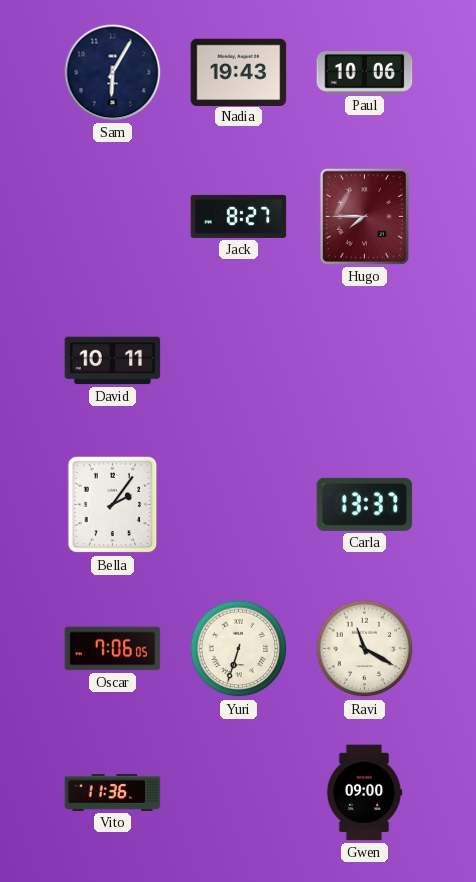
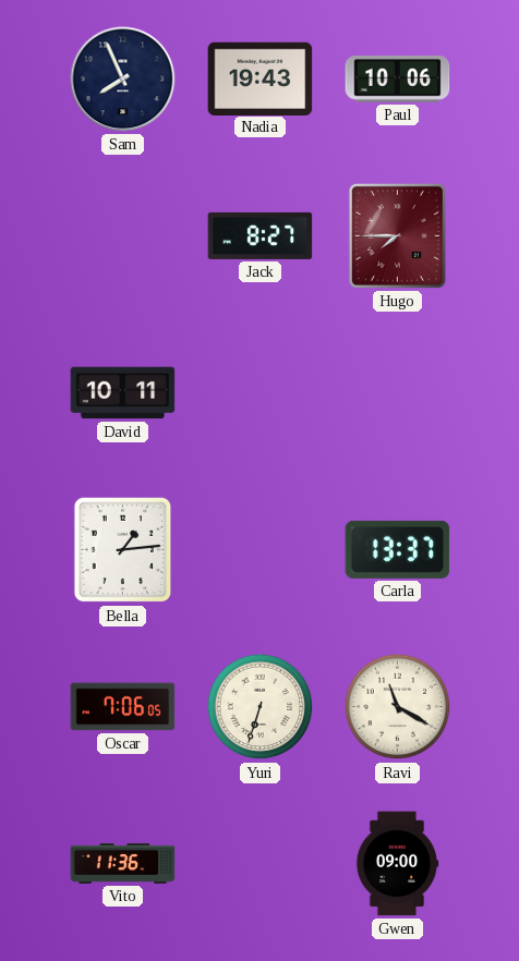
Sam: 6:05 -> 7:56
Bella: 2:06 -> 1:14
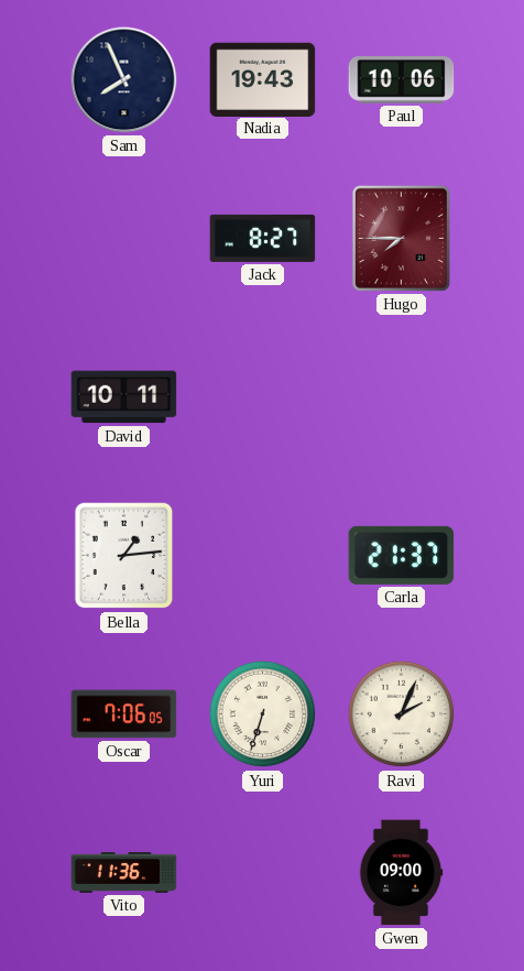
Carla: 13:37 -> 21:37
Ravi: 11:20 -> 2:04
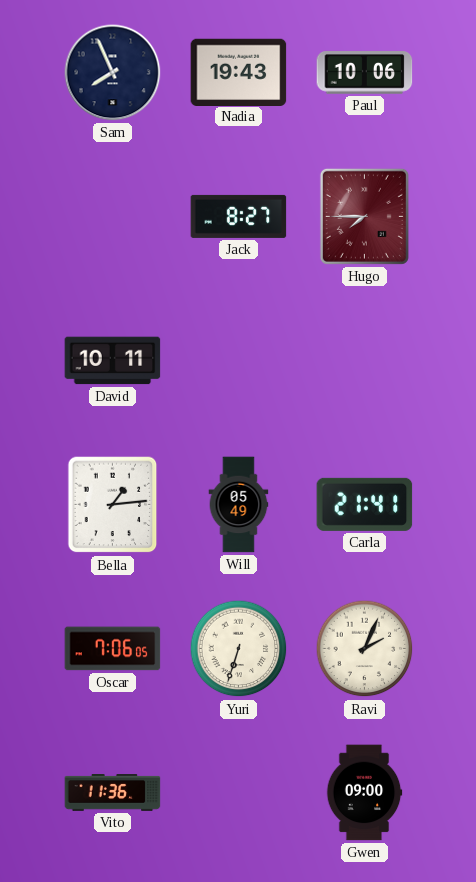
Will: none -> 05:49
Carla: 21:37 -> 21:41
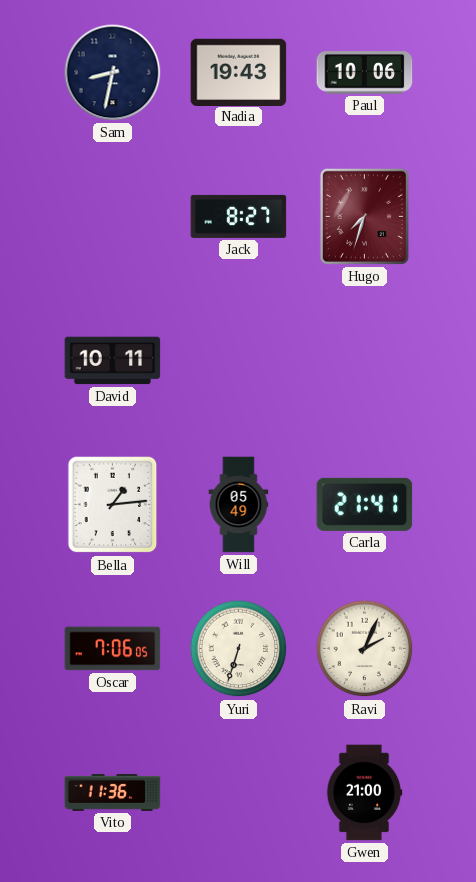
Sam: 7:56 -> 8:32
Hugo: 7:45 -> 7:33
Gwen: 09:00 -> 21:00
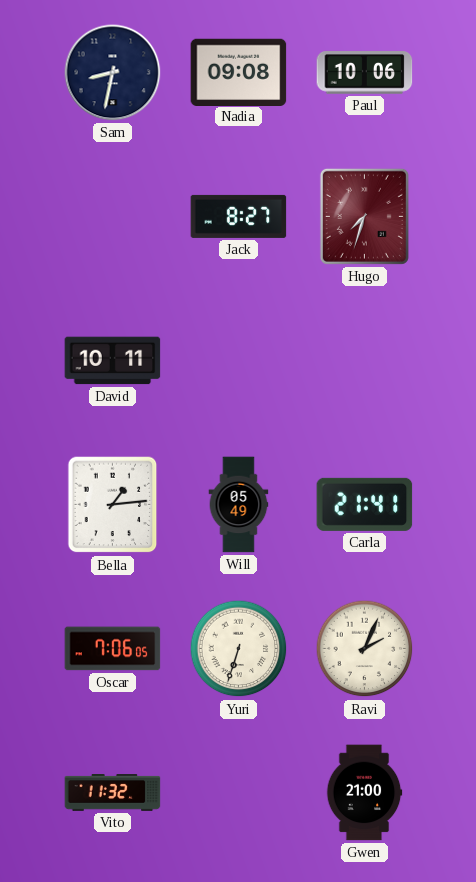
Nadia: 19:43 -> 09:08
Vito: 11:36 -> 11:32
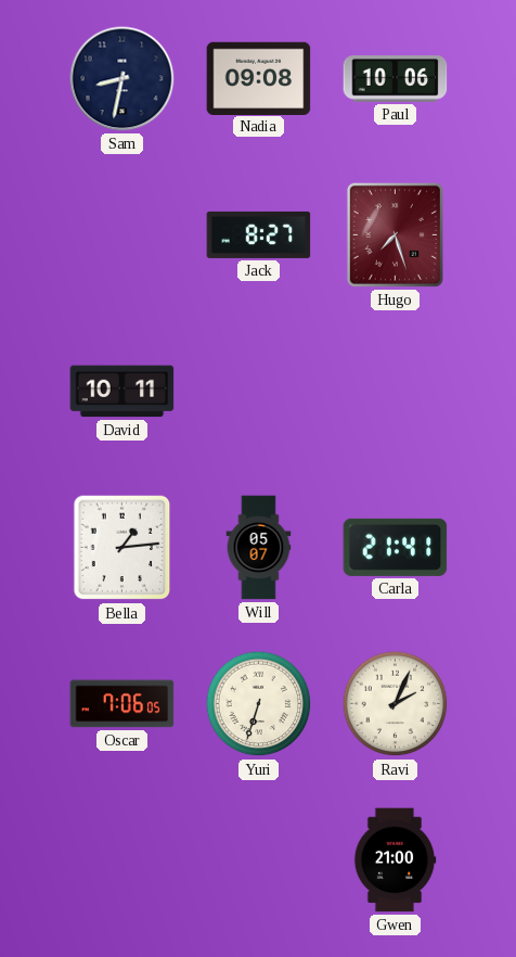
Hugo: 7:33 -> 7:27
Will: 05:49 -> 05:07
Vito: 11:32 -> none
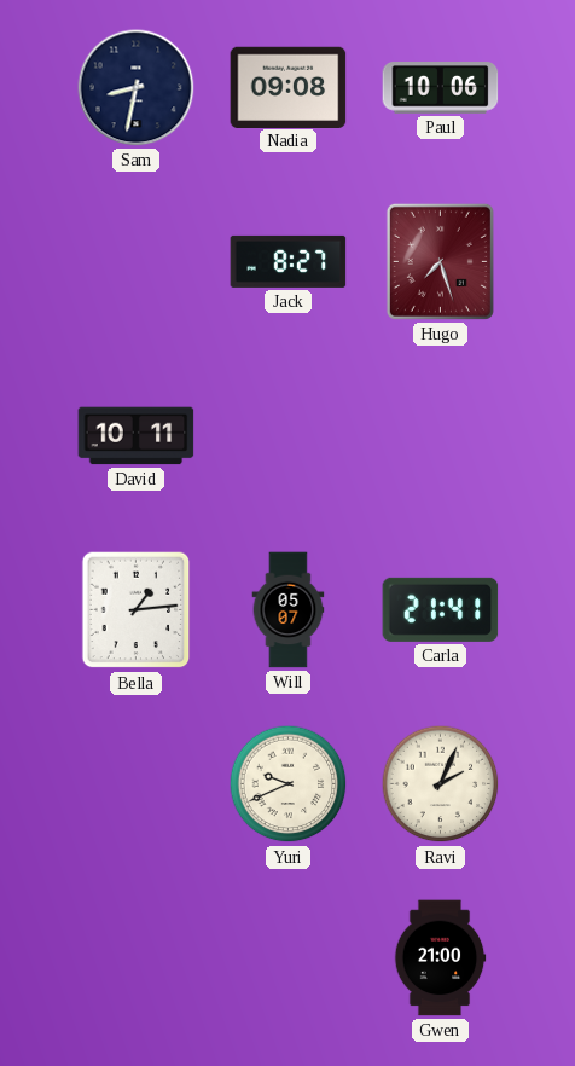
Oscar: 7:06 -> none
Yuri: 6:33 -> 9:41
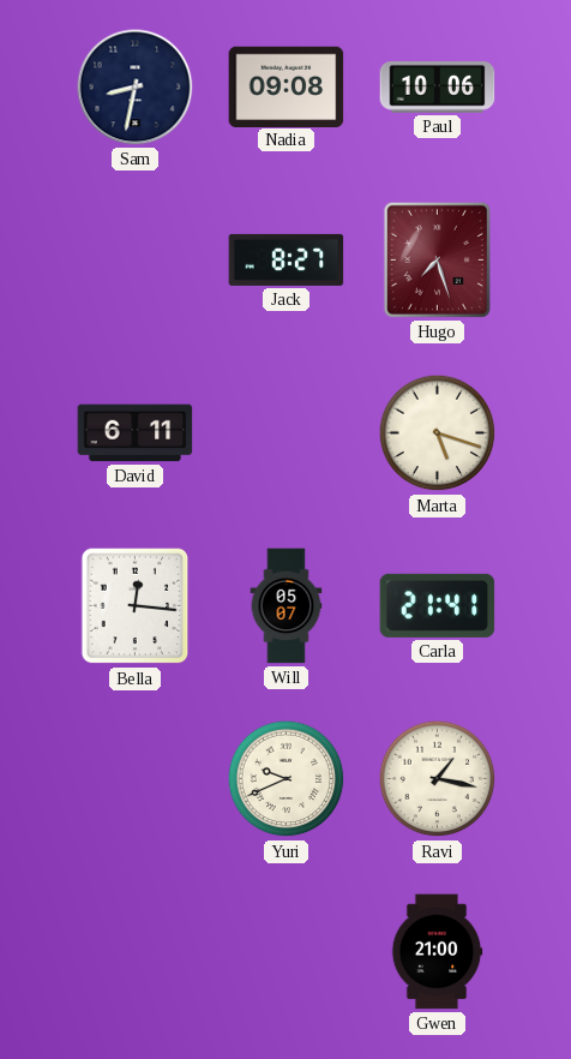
David: 10:11 -> 6:11
Marta: none -> 5:18
Bella: 1:14 -> 12:16
Ravi: 2:04 -> 1:17
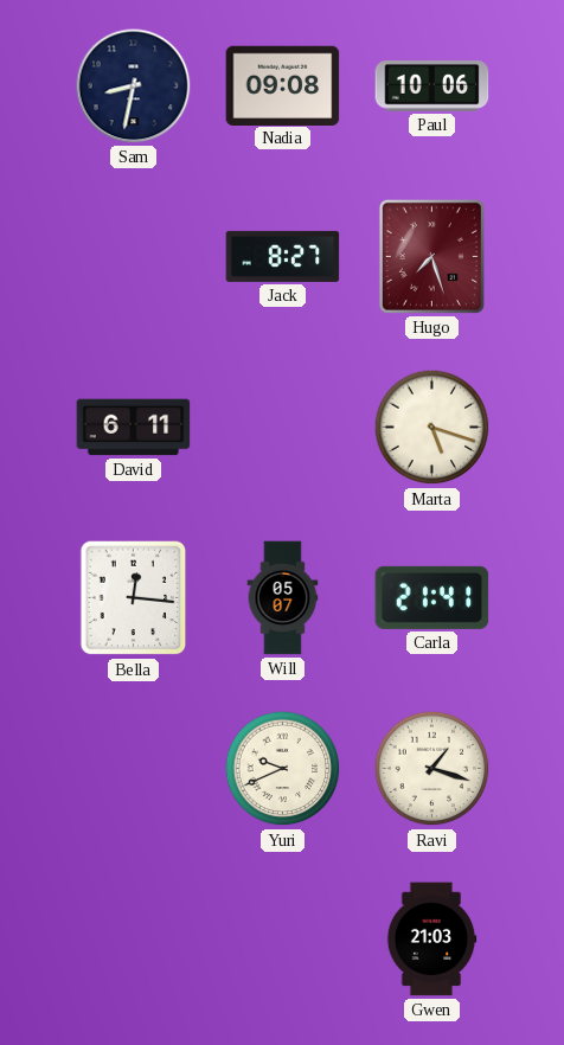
Ravi: 1:17 -> 1:18
Gwen: 21:00 -> 21:03
